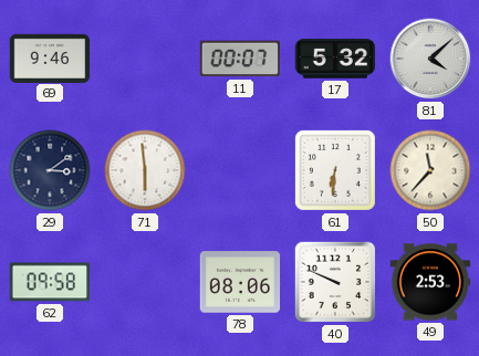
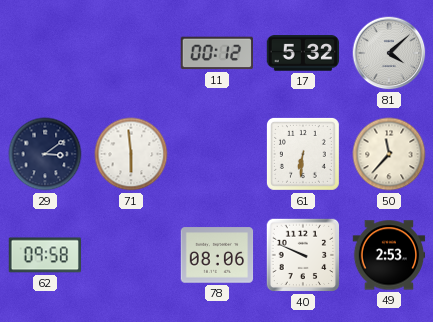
69: 9:46 -> none
11: 00:07 -> 00:12
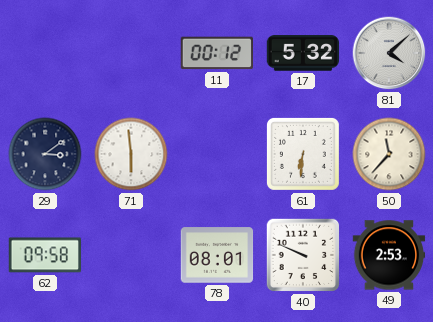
78: 08:06 -> 08:01
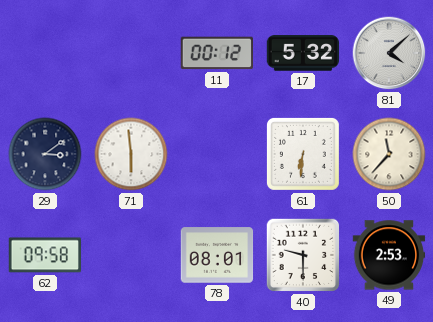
40: 9:49 -> 9:30
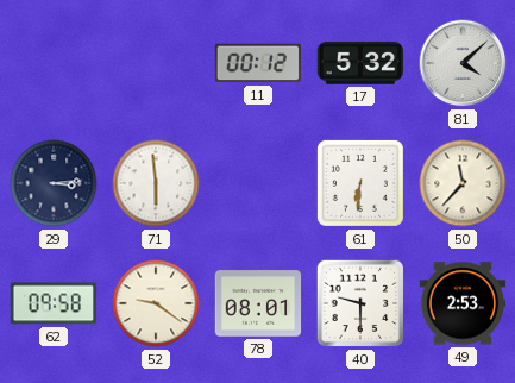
29: 3:09 -> 3:14
52: none -> 9:21
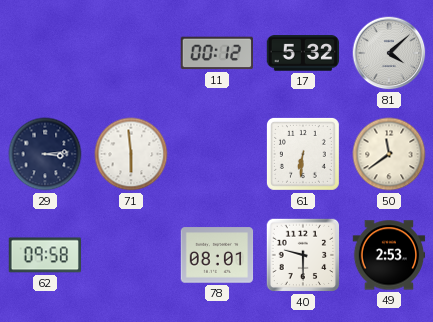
50: 11:37 -> 11:39
52: 9:21 -> none
